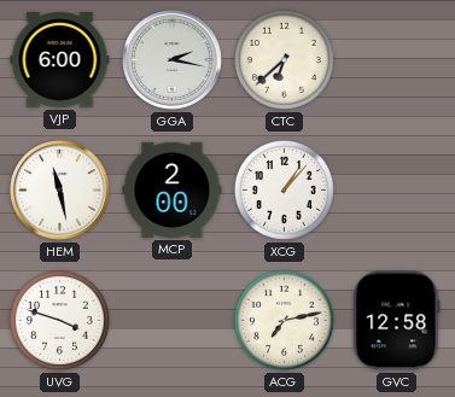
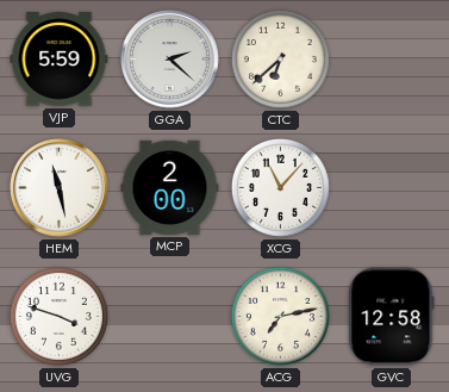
VJP: 6:00 -> 5:59
GGA: 2:17 -> 2:22
XCG: 1:07 -> 11:07
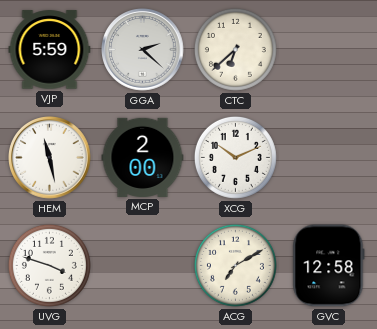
XCG: 11:07 -> 10:11
ACG: 7:13 -> 7:10
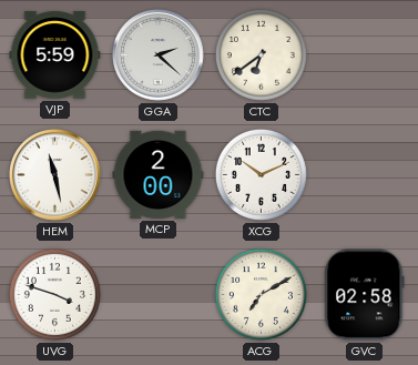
CTC: 6:38 -> 6:39
GVC: 12:58 -> 02:58
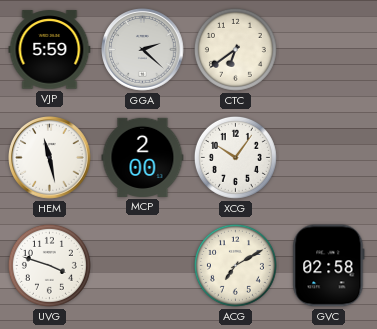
XCG: 10:11 -> 10:06
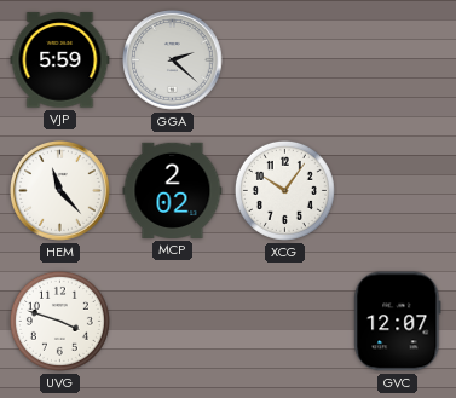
CTC: 6:39 -> none
HEM: 11:28 -> 11:23
MCP: 2:00 -> 2:02
ACG: 7:10 -> none
GVC: 02:58 -> 12:07
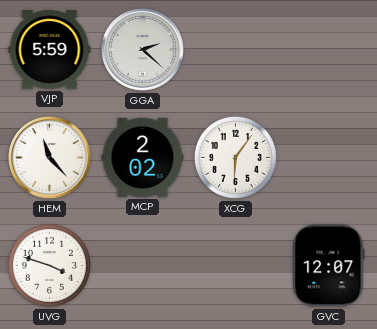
XCG: 10:06 -> 6:06
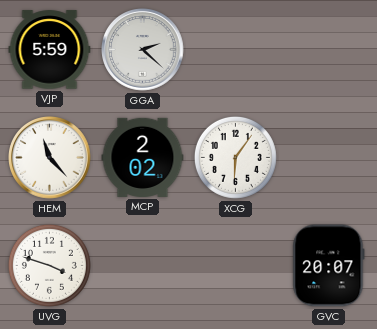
GVC: 12:07 -> 20:07
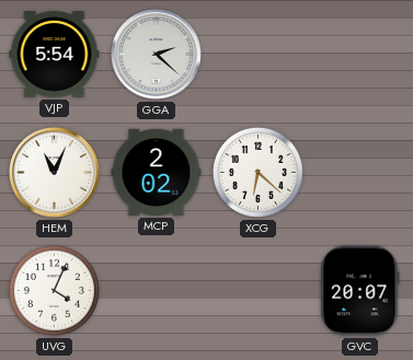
VJP: 5:59 -> 5:54
HEM: 11:23 -> 11:04
XCG: 6:06 -> 6:22
UVG: 3:48 -> 4:04
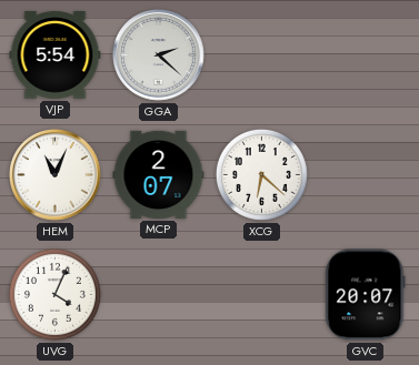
MCP: 2:02 -> 2:07
